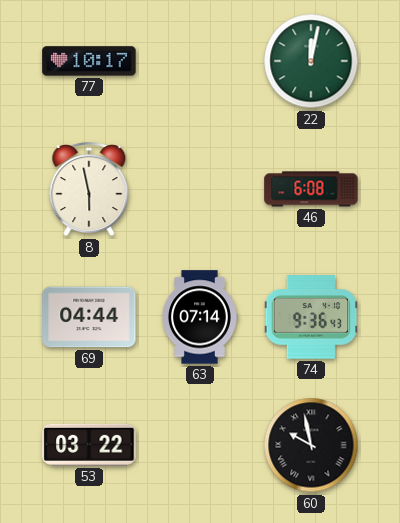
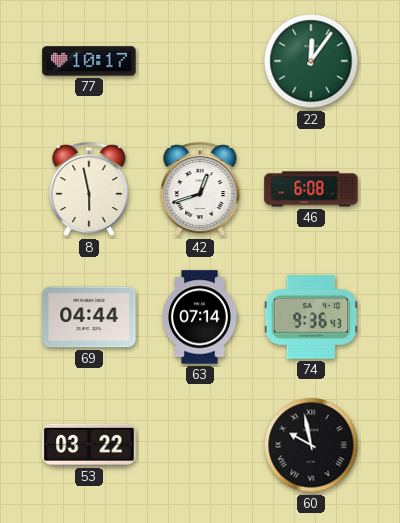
22: 12:02 -> 12:06
42: none -> 12:42
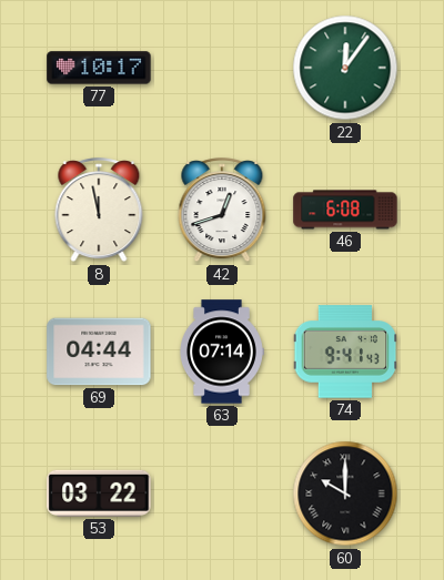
8: 5:58 -> 11:58
74: 9:36 -> 9:41
60: 9:58 -> 10:00
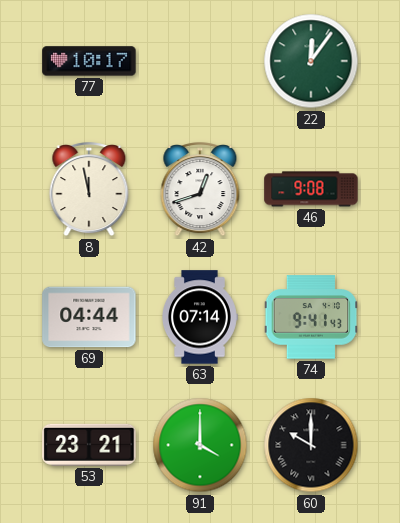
46: 6:08 -> 9:08
53: 03:22 -> 23:21
91: none -> 4:00
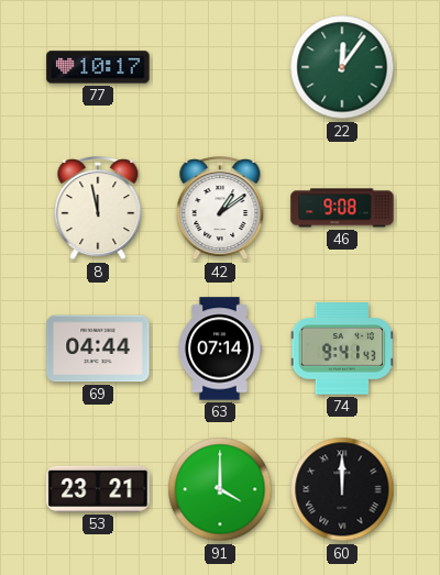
42: 12:42 -> 1:09
60: 10:00 -> 12:00
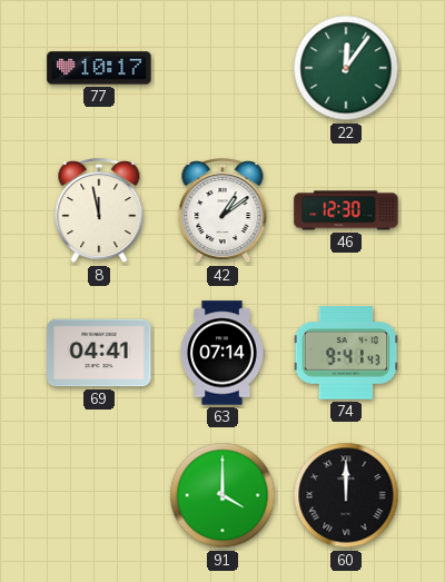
46: 9:08 -> 12:30
69: 04:44 -> 04:41
53: 23:21 -> none
